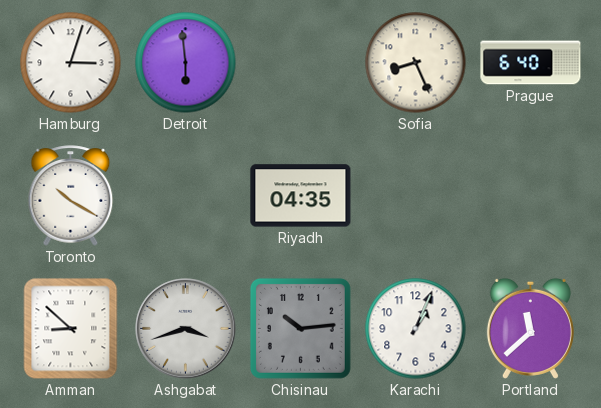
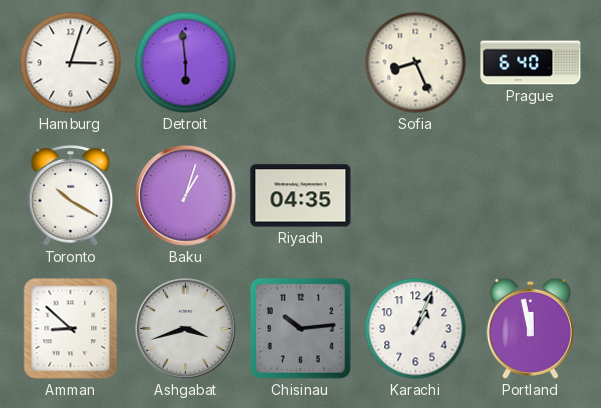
Baku: none -> 1:03
Portland: 11:38 -> 11:58
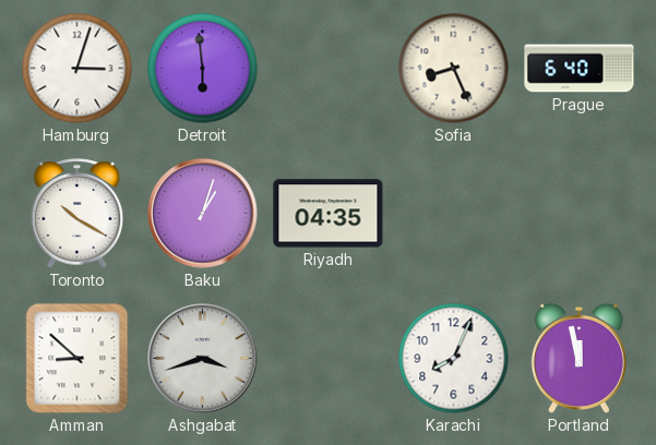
Chisinau: 10:14 -> none
Karachi: 1:04 -> 8:04
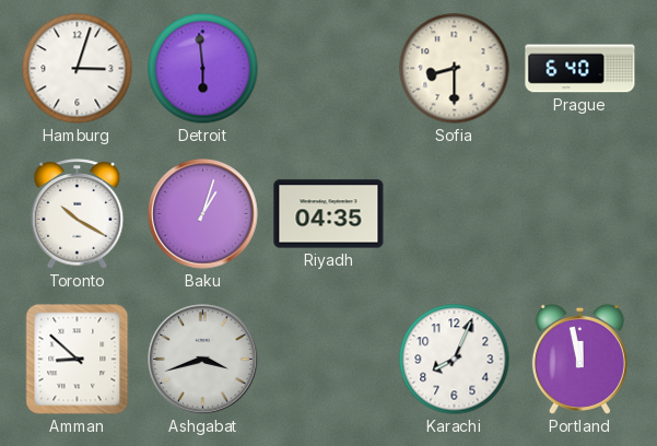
Sofia: 8:26 -> 8:30
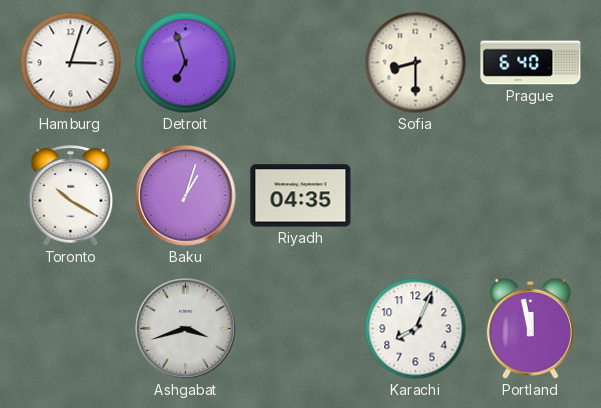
Detroit: 5:59 -> 6:57
Amman: 8:52 -> none
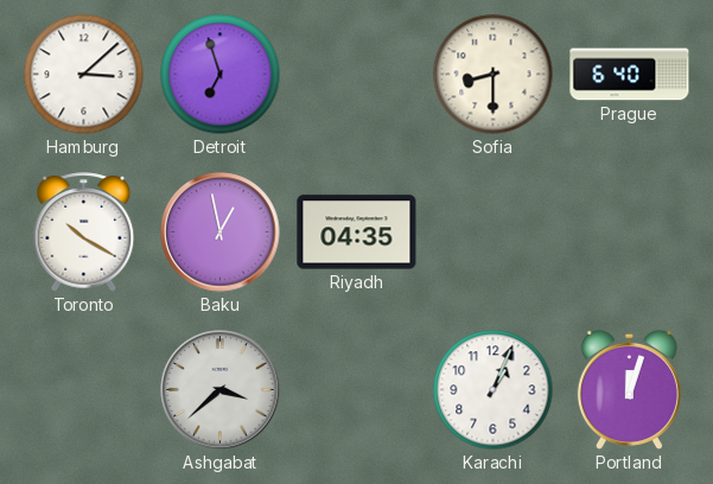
Hamburg: 3:03 -> 3:08
Baku: 1:03 -> 12:58
Ashgabat: 3:42 -> 3:38
Karachi: 8:04 -> 1:04
Portland: 11:58 -> 12:03
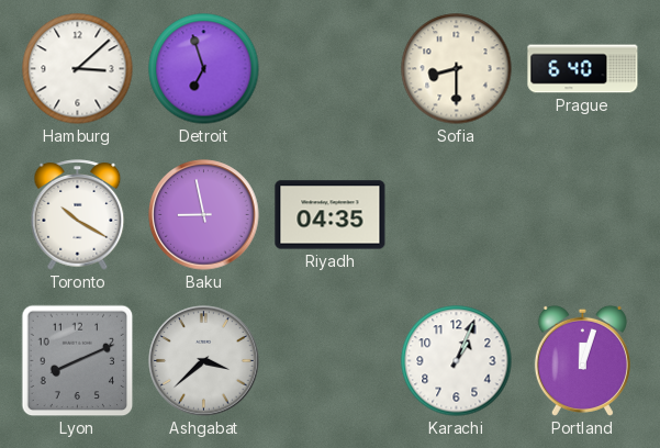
Baku: 12:58 -> 8:58
Lyon: none -> 8:11
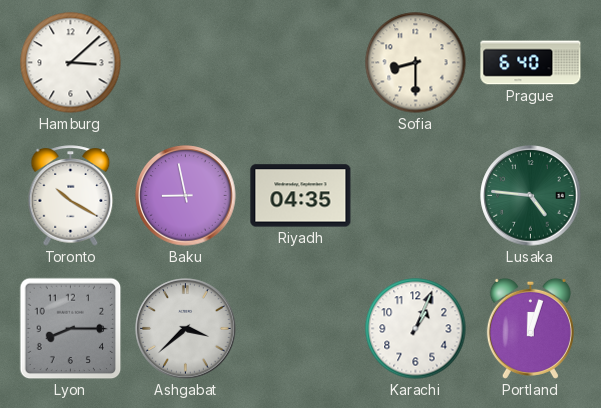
Detroit: 6:57 -> none
Lusaka: none -> 4:46
Lyon: 8:11 -> 8:15
